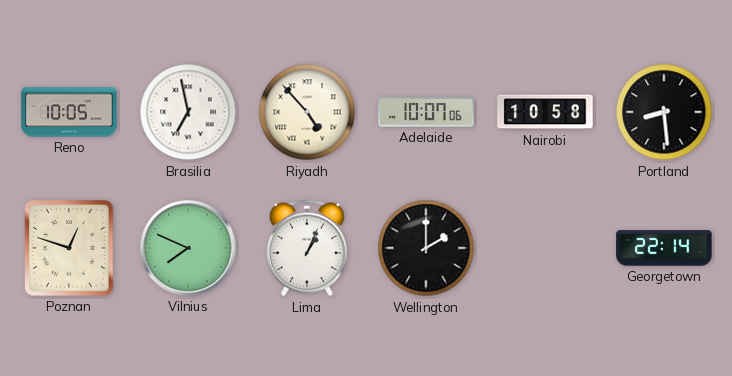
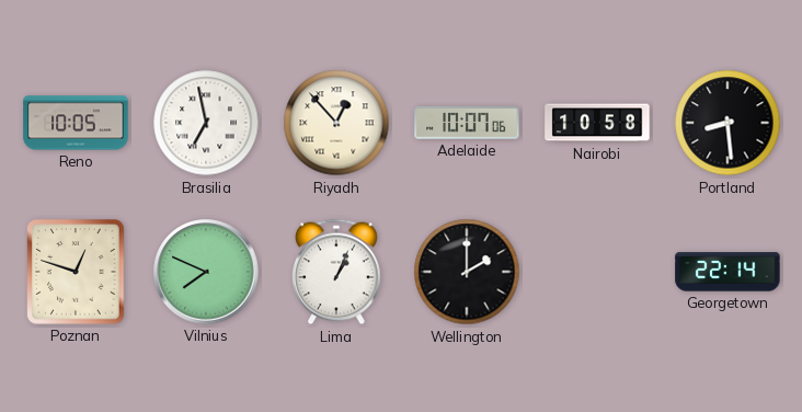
Riyadh: 4:53 -> 12:53
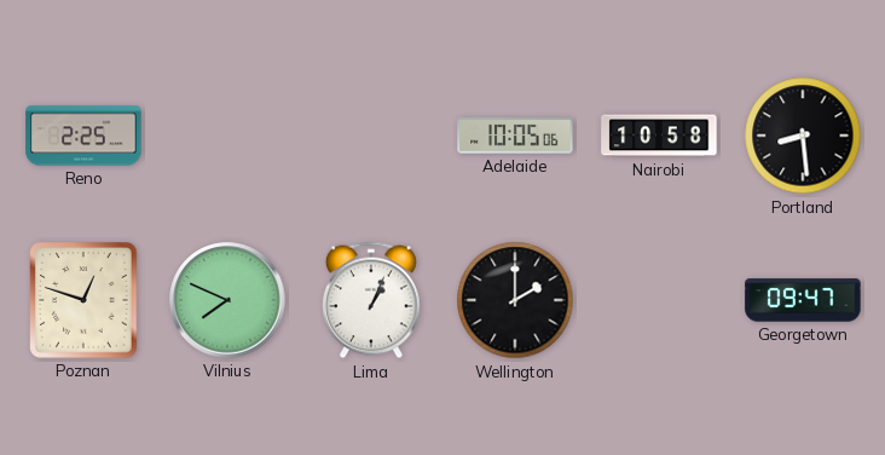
Reno: 10:05 -> 2:25
Brasilia: 6:58 -> none
Riyadh: 12:53 -> none
Adelaide: 10:07 -> 10:05
Georgetown: 22:14 -> 09:47
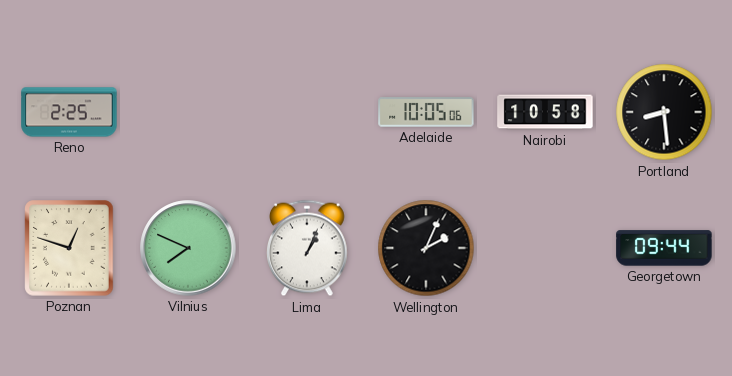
Wellington: 2:00 -> 2:04
Georgetown: 09:47 -> 09:44
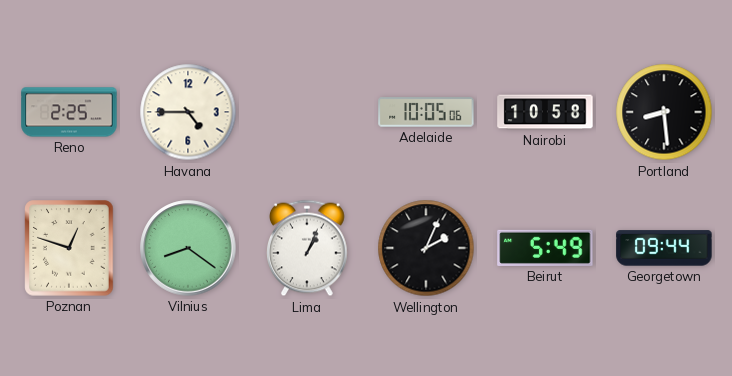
Havana: none -> 4:45
Vilnius: 7:49 -> 8:21
Beirut: none -> 5:49
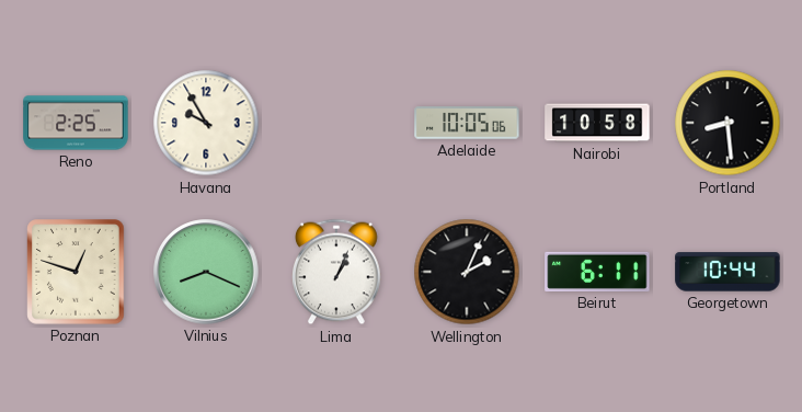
Havana: 4:45 -> 9:55
Vilnius: 8:21 -> 8:19
Beirut: 5:49 -> 6:11
Georgetown: 09:44 -> 10:44
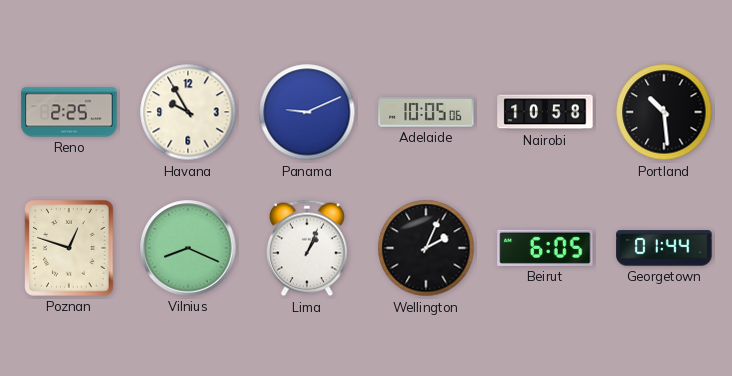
Panama: none -> 9:11
Portland: 8:29 -> 10:29
Beirut: 6:11 -> 6:05
Georgetown: 10:44 -> 01:44
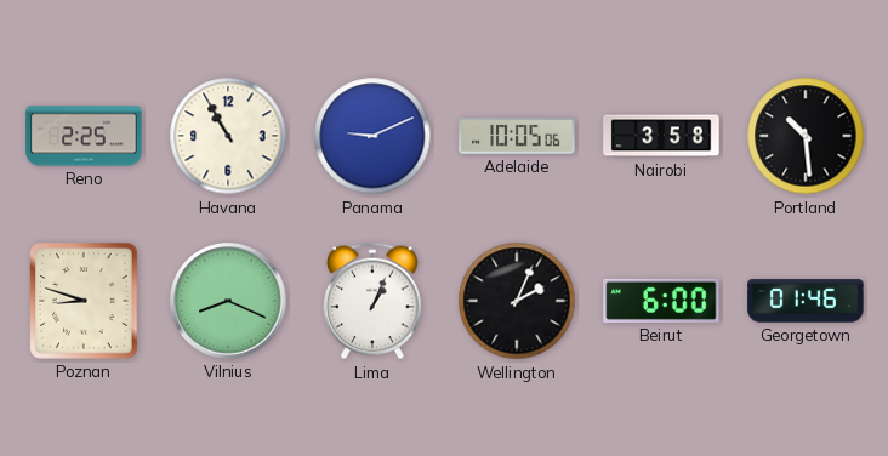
Havana: 9:55 -> 10:55
Nairobi: 10:58 -> 3:58
Poznan: 12:48 -> 8:48
Beirut: 6:05 -> 6:00
Georgetown: 01:44 -> 01:46
